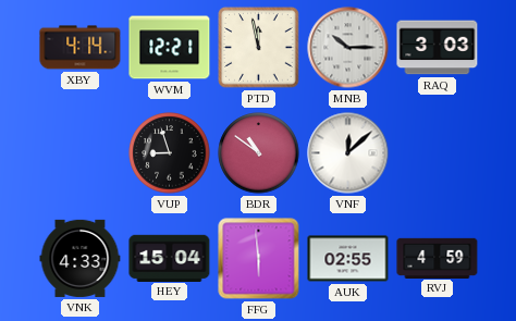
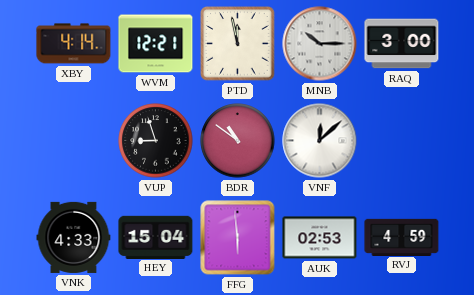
RAQ: 3:03 -> 3:00
AUK: 02:55 -> 02:53
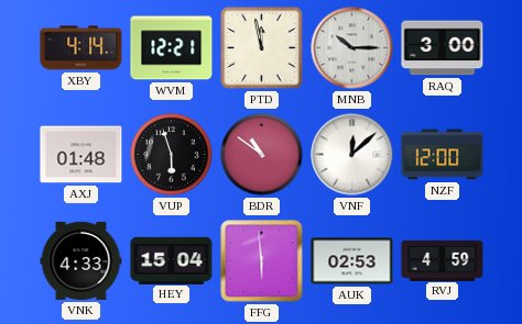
AXJ: none -> 01:48
VUP: 8:57 -> 5:57
NZF: none -> 12:00
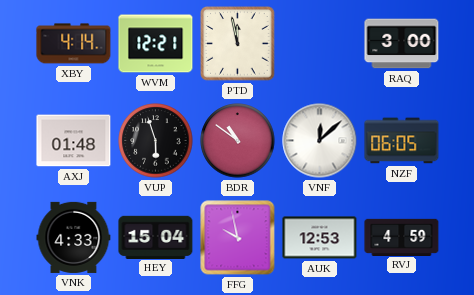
MNB: 10:15 -> none
NZF: 12:00 -> 06:05
FFG: 5:59 -> 9:58
AUK: 02:53 -> 12:53
